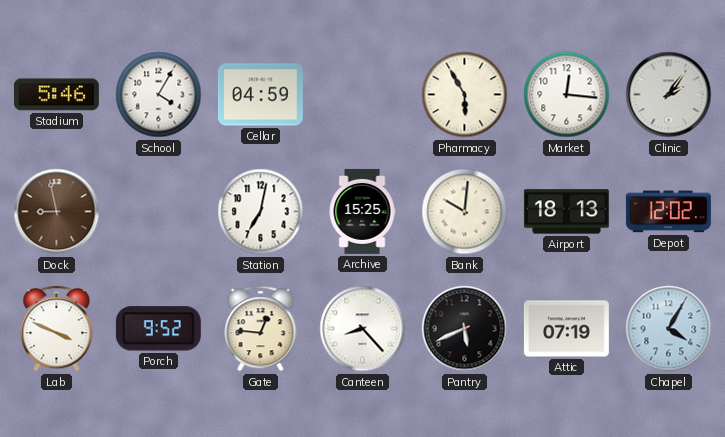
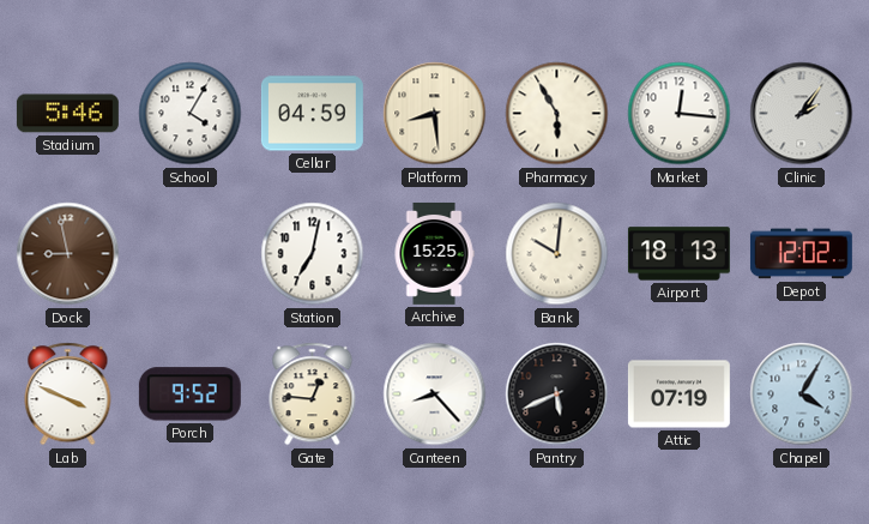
Platform: none -> 8:29
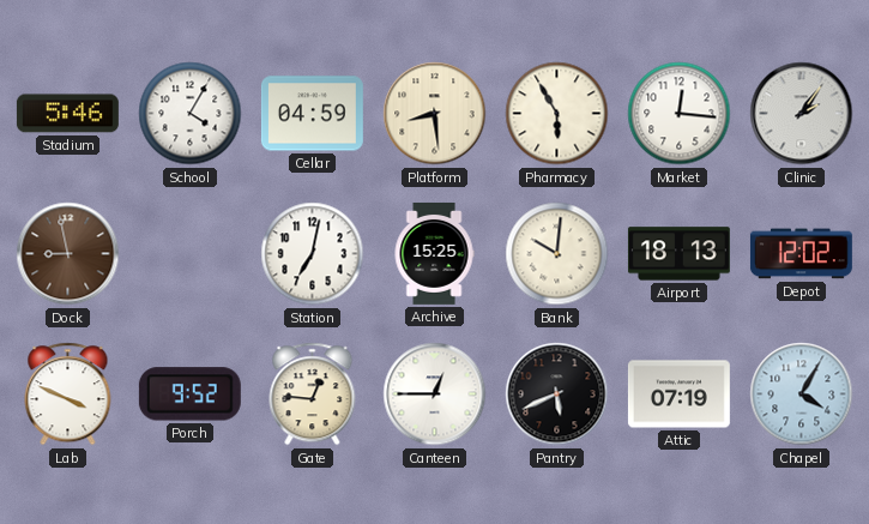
Canteen: 8:23 -> 12:45
